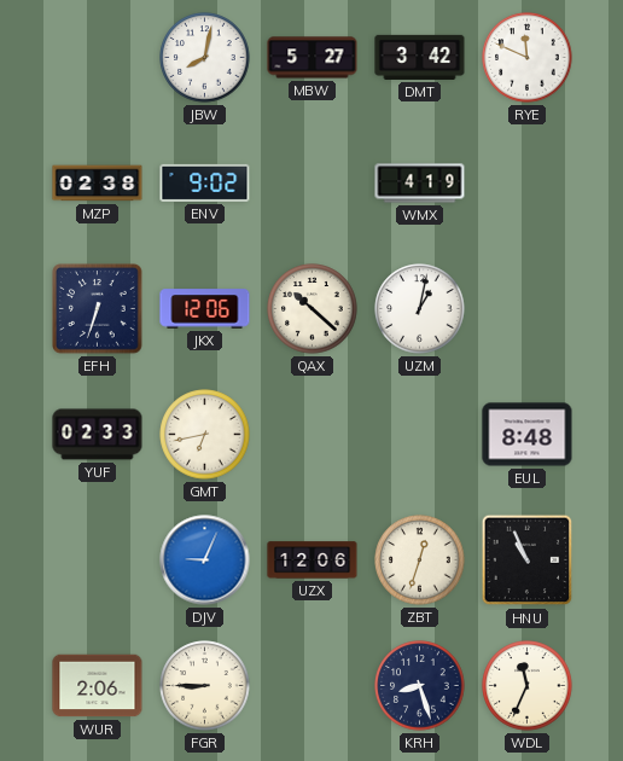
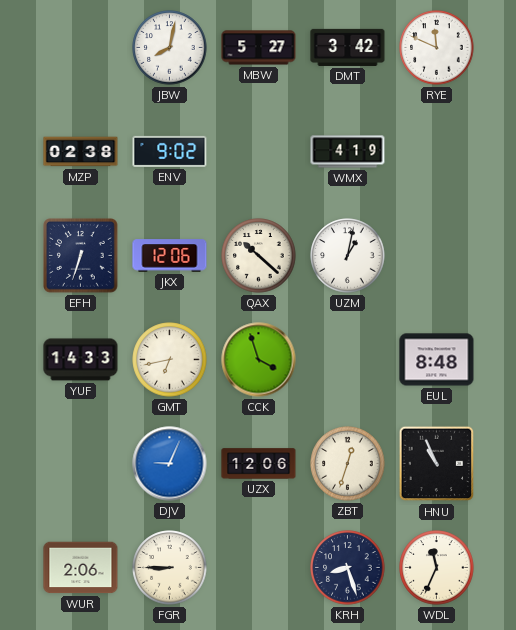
YUF: 02:33 -> 14:33
CCK: none -> 3:57
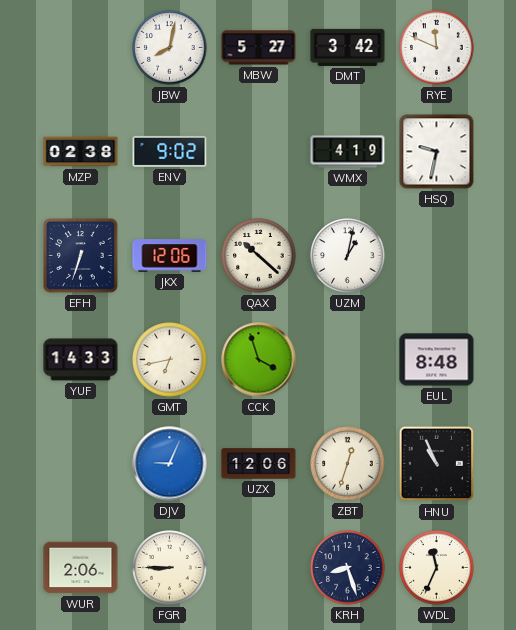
HSQ: none -> 9:32
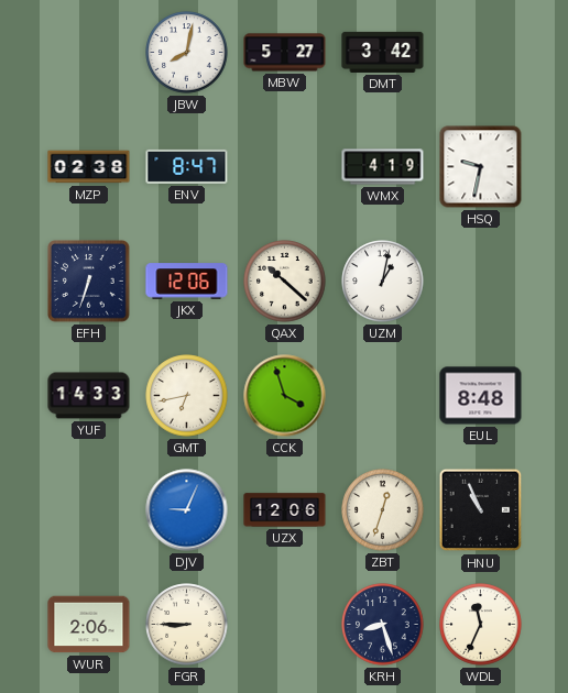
RYE: 11:49 -> none
ENV: 9:02 -> 8:47
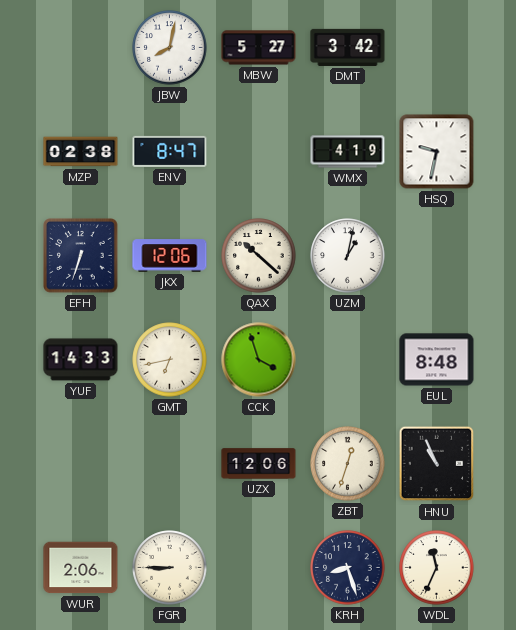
DJV: 9:04 -> none
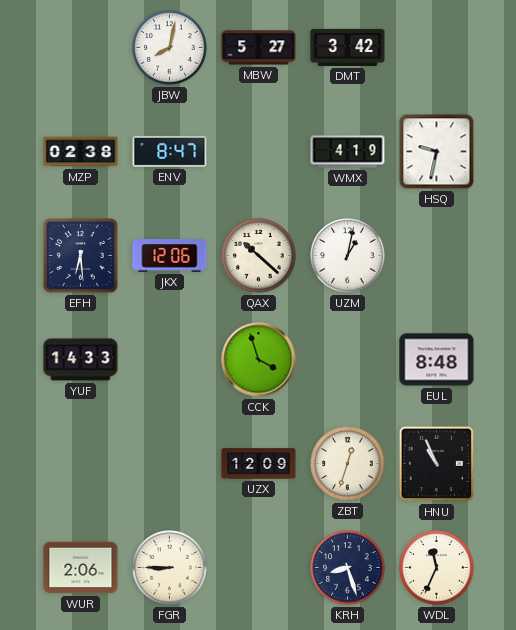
EFH: 6:33 -> 6:29
GMT: 6:43 -> none
UZX: 12:06 -> 12:09
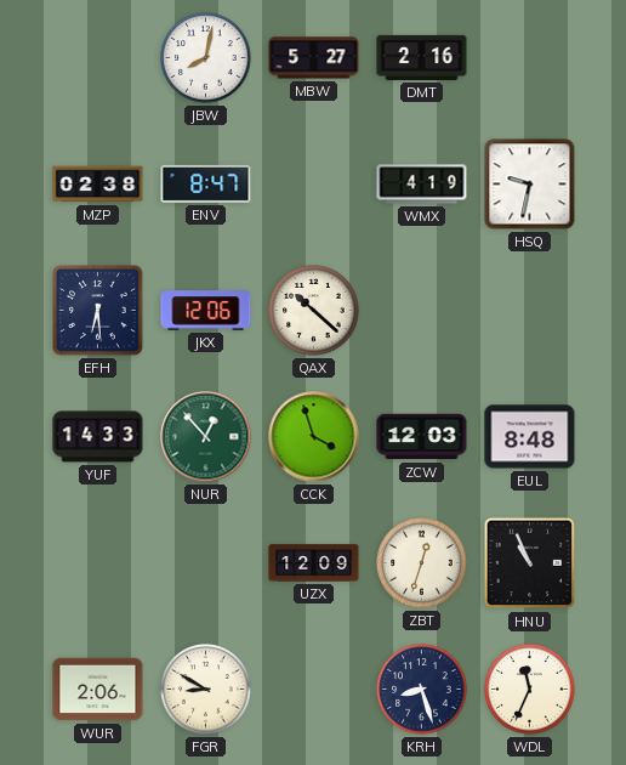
DMT: 3:42 -> 2:16
UZM: 1:02 -> none
NUR: none -> 12:53
ZCW: none -> 12:03
FGR: 8:45 -> 8:50
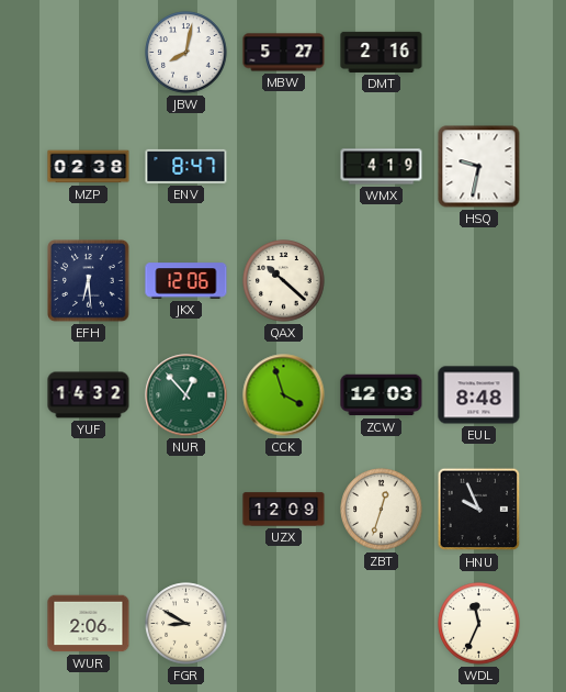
YUF: 14:33 -> 14:32
HNU: 10:56 -> 9:56
KRH: 8:27 -> none
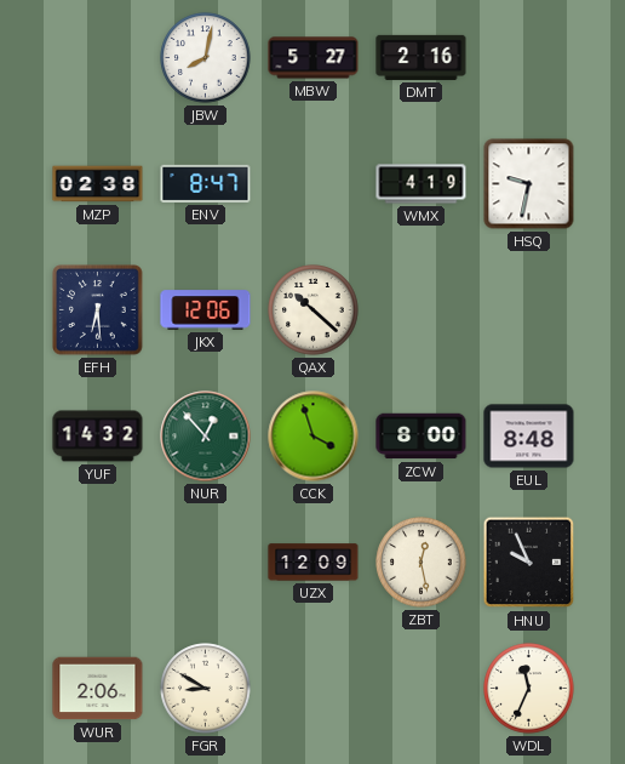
ZCW: 12:03 -> 8:00
ZBT: 12:33 -> 12:28
